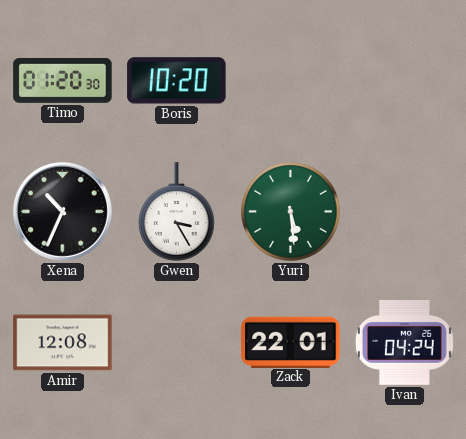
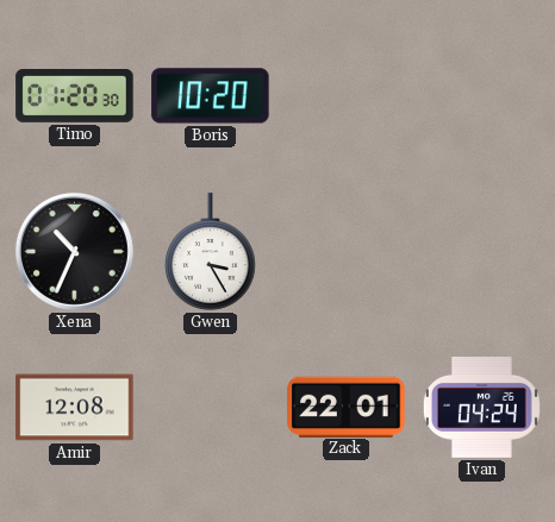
Yuri: 5:29 -> none
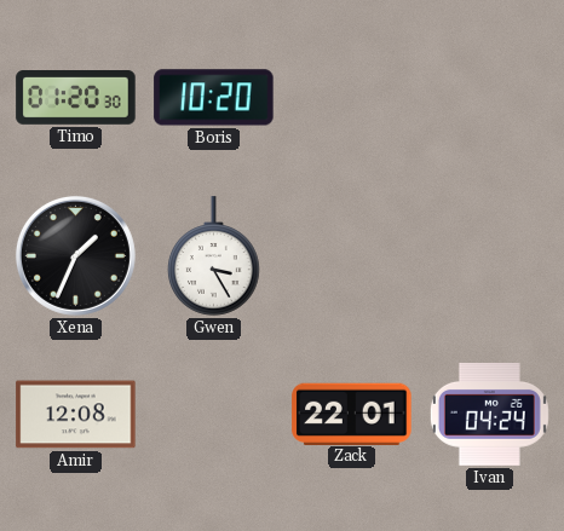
Xena: 10:34 -> 1:34
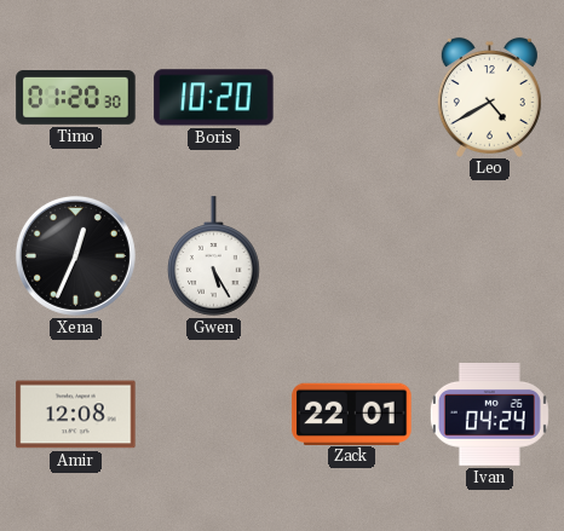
Leo: none -> 4:40
Xena: 1:34 -> 12:34
Gwen: 3:25 -> 5:25
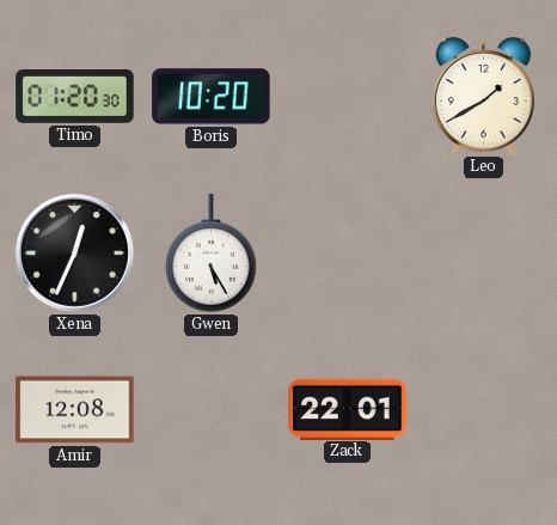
Leo: 4:40 -> 1:40
Ivan: 04:24 -> none
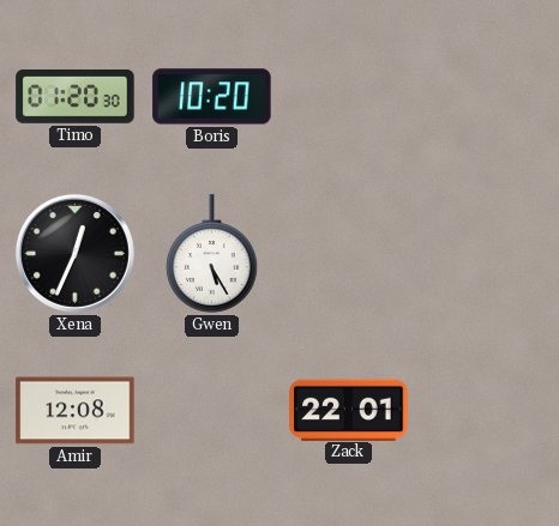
Leo: 1:40 -> none
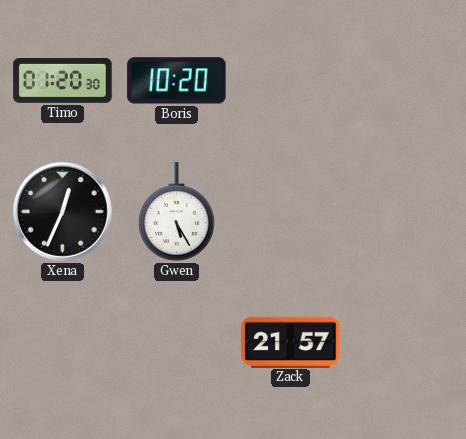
Amir: 12:08 -> none
Zack: 22:01 -> 21:57
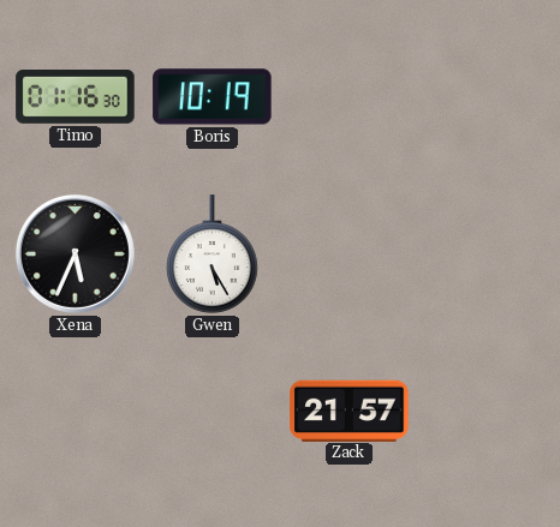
Timo: 01:20 -> 01:16
Boris: 10:20 -> 10:19
Xena: 12:34 -> 5:34
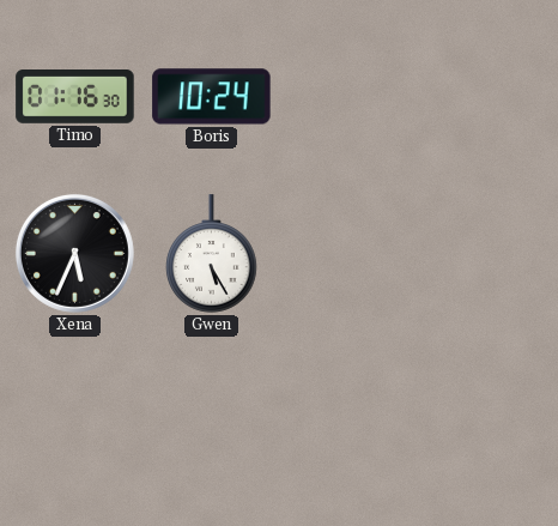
Boris: 10:19 -> 10:24
Zack: 21:57 -> none
